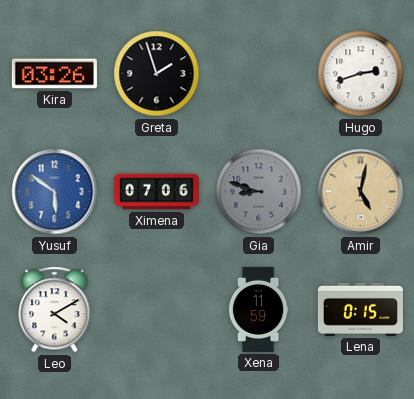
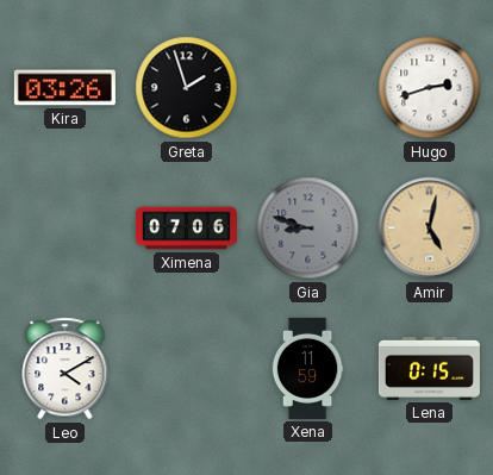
Yusuf: 5:51 -> none
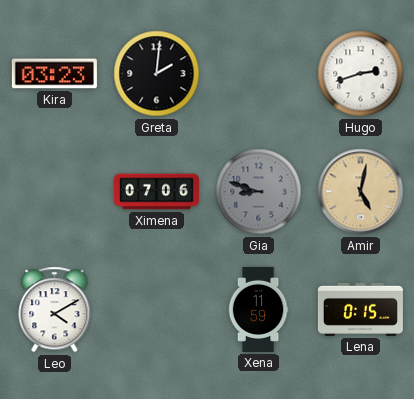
Kira: 03:26 -> 03:23
Greta: 1:57 -> 2:01
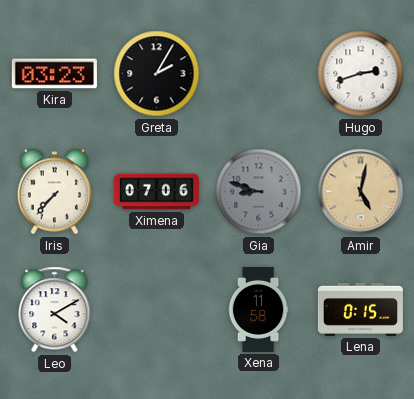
Greta: 2:01 -> 2:05
Iris: none -> 7:37
Xena: 11:59 -> 11:58
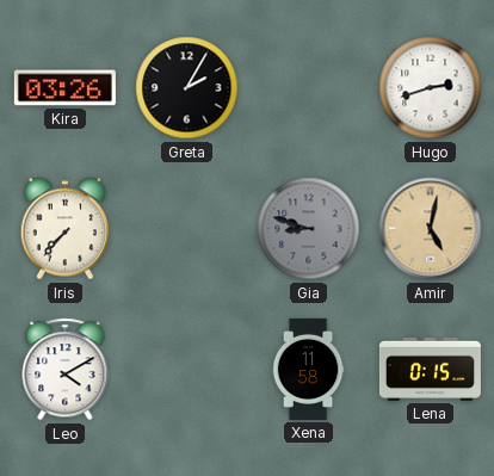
Kira: 03:23 -> 03:26
Ximena: 07:06 -> none
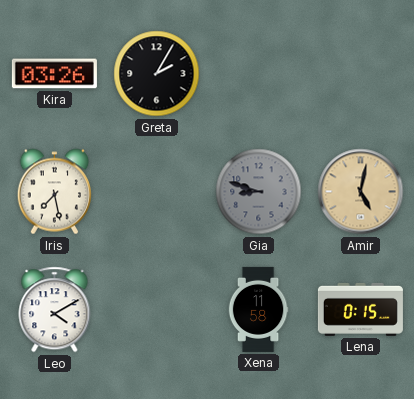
Hugo: 2:42 -> none
Iris: 7:37 -> 7:28
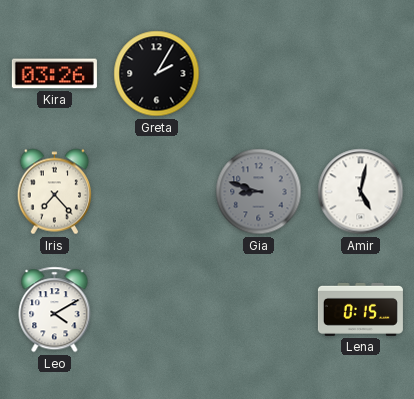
Iris: 7:28 -> 7:23
Amir dial: champagne -> white
Xena: 11:58 -> none
